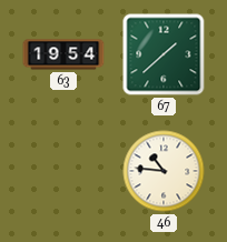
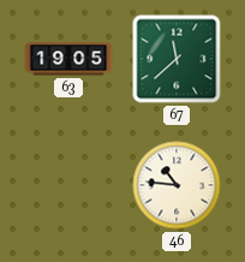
63: 19:54 -> 19:05
67: 1:38 -> 11:38
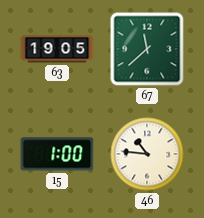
15: none -> 1:00
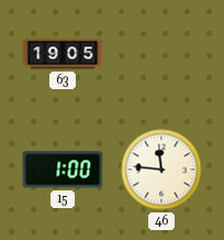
67: 11:38 -> none
46: 10:46 -> 11:46
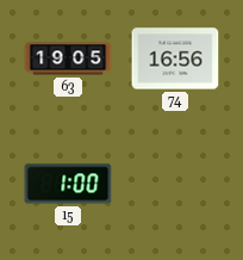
74: none -> 16:56
46: 11:46 -> none
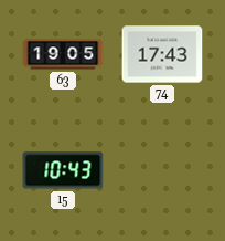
74: 16:56 -> 17:43
15: 1:00 -> 10:43
